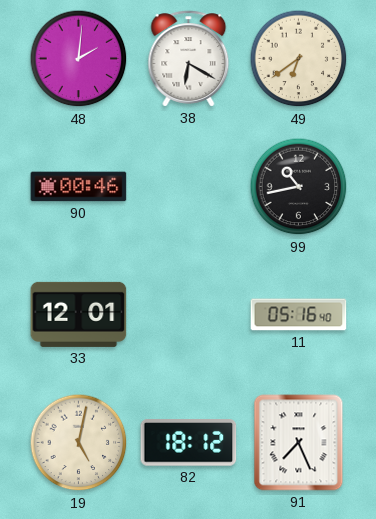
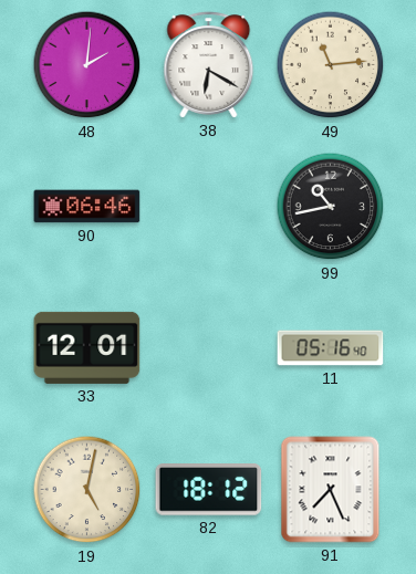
49: 6:39 -> 11:14
90: 00:46 -> 06:46
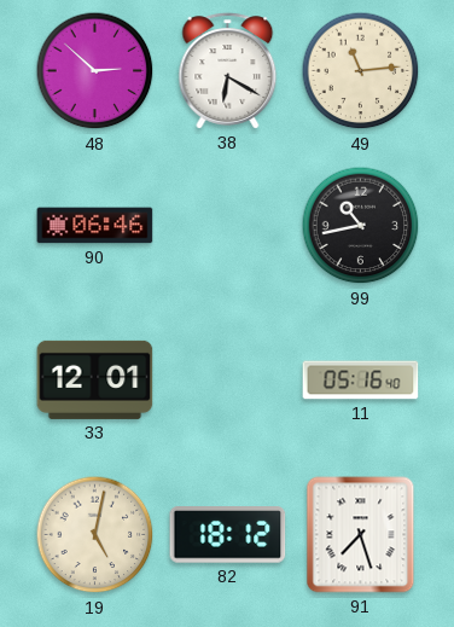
48: 2:01 -> 2:52
91: 7:26 -> 7:27
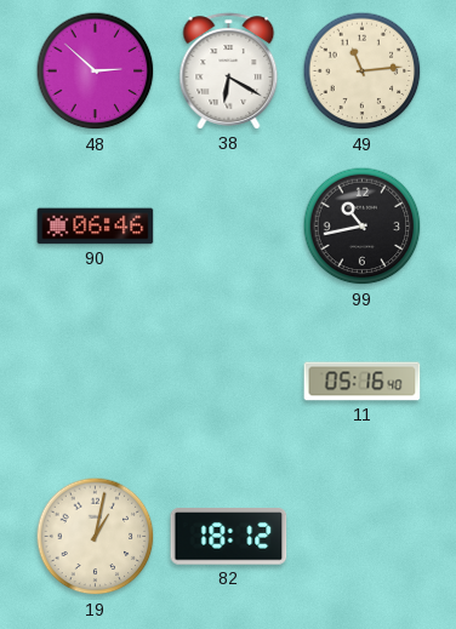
33: 12:01 -> none
19: 5:02 -> 1:02
91: 7:27 -> none
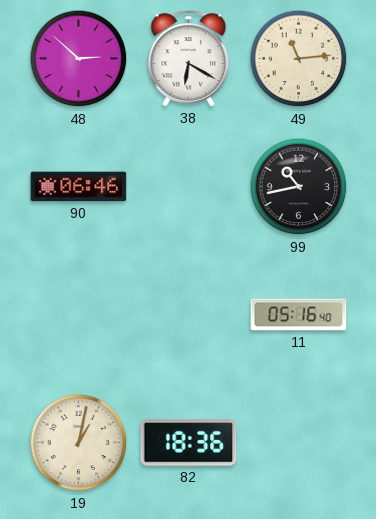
82: 18:12 -> 18:36
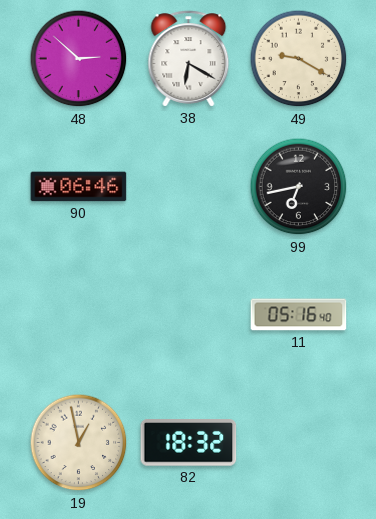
49: 11:14 -> 9:20
99: 10:43 -> 6:43
19: 1:02 -> 12:58
82: 18:36 -> 18:32
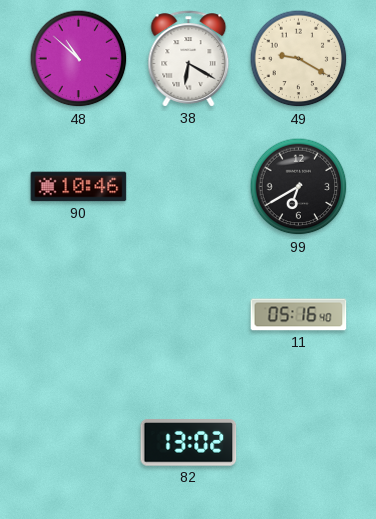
48: 2:52 -> 10:52
90: 06:46 -> 10:46
99: 6:43 -> 6:40
19: 12:58 -> none
82: 18:32 -> 13:02
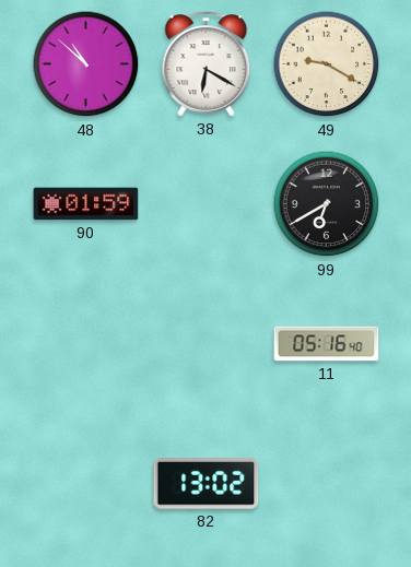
90: 10:46 -> 01:59
